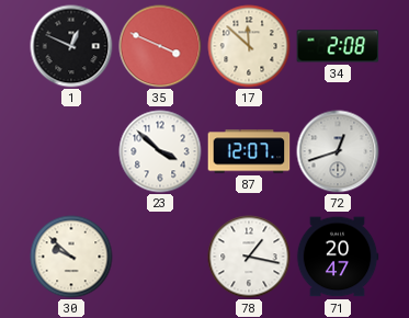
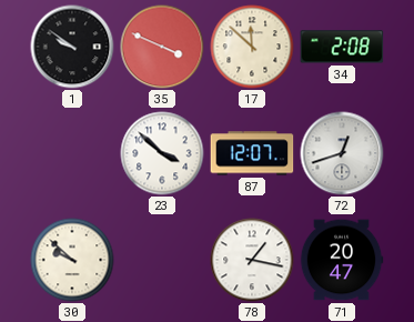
1: 12:49 -> 9:51
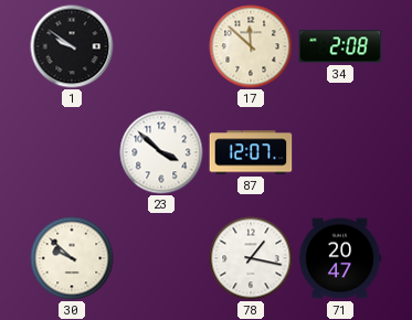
35: 3:49 -> none
72: 12:42 -> none
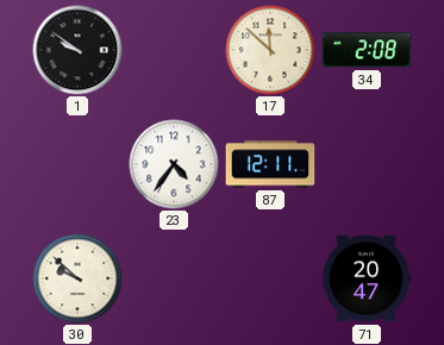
23: 3:52 -> 4:36
87: 12:07 -> 12:11
78: 1:17 -> none
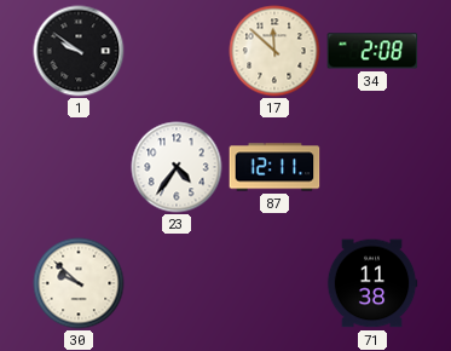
71: 20:47 -> 11:38
